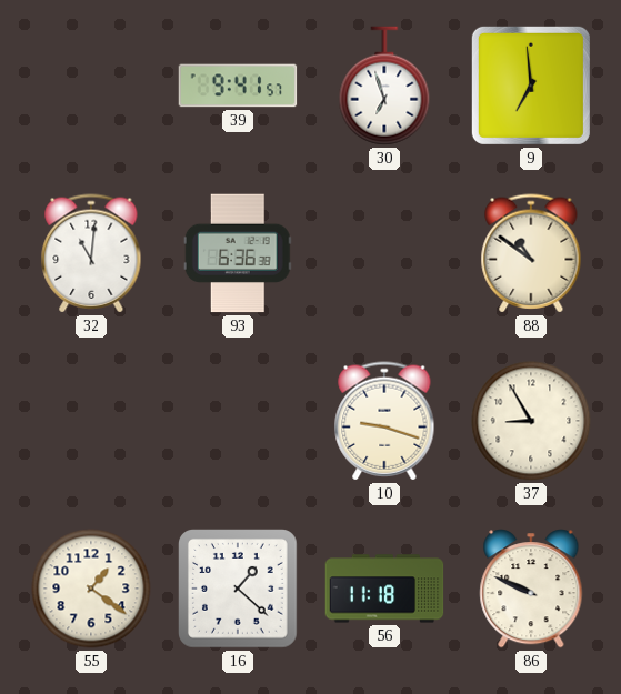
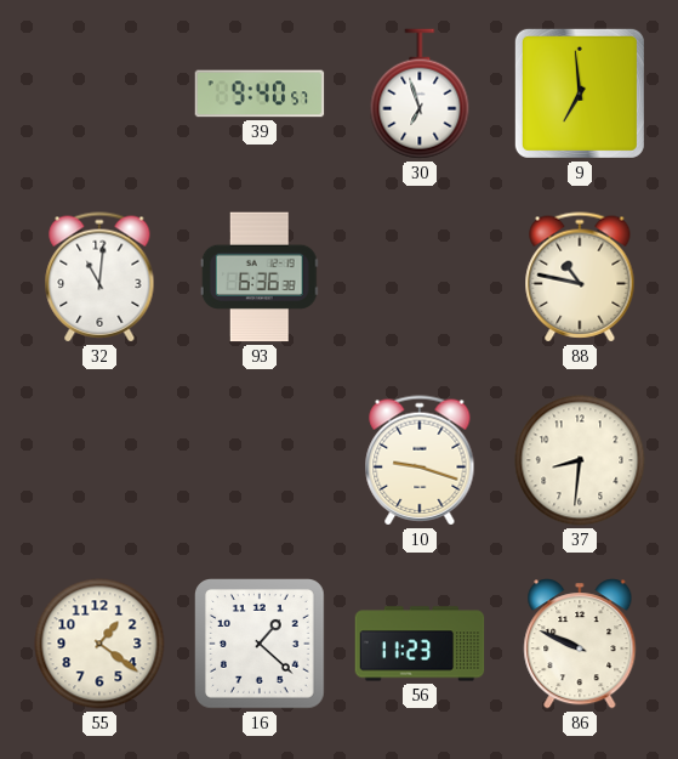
39: 9:41 -> 9:40
88: 10:51 -> 10:47
37: 8:55 -> 8:31
56: 11:18 -> 11:23
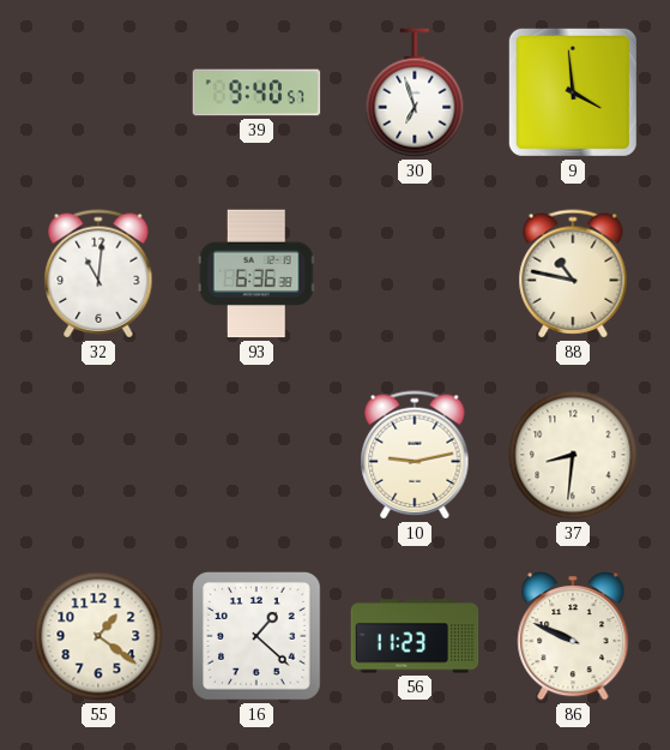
9: 6:59 -> 3:59
10: 9:18 -> 9:13
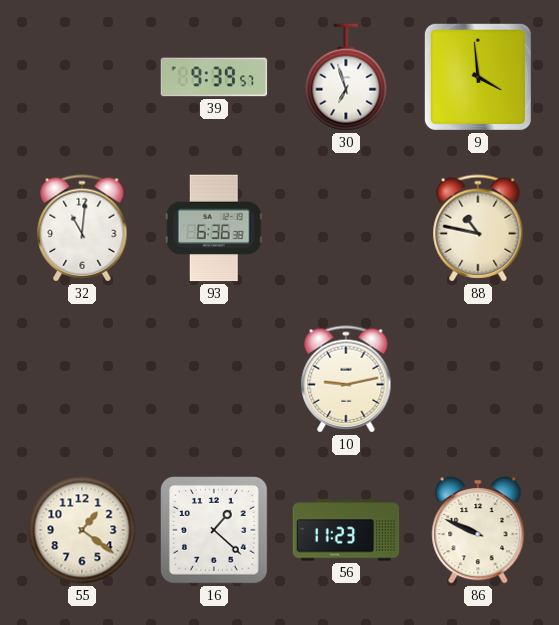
39: 9:40 -> 9:39
37: 8:31 -> none
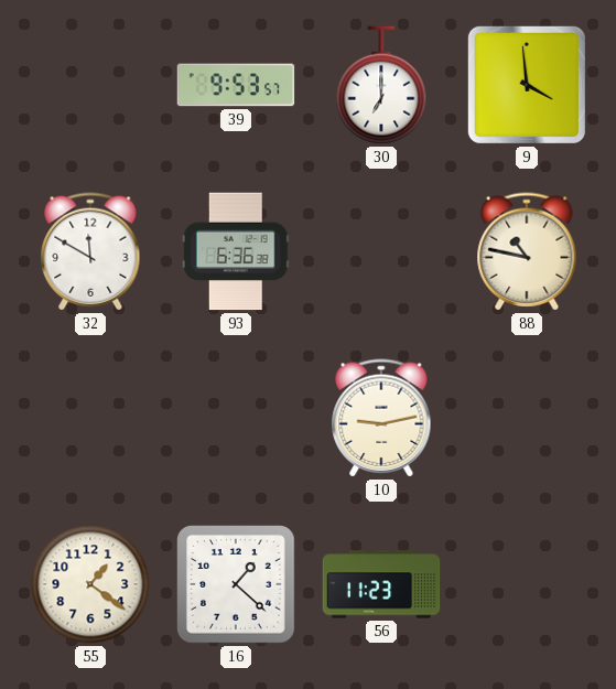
39: 9:39 -> 9:53
30: 6:57 -> 7:00
32: 11:01 -> 11:50
86: 9:49 -> none
